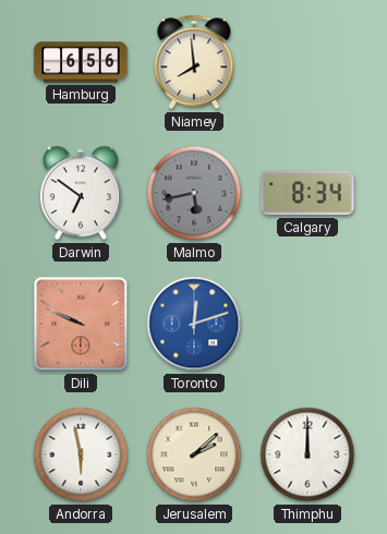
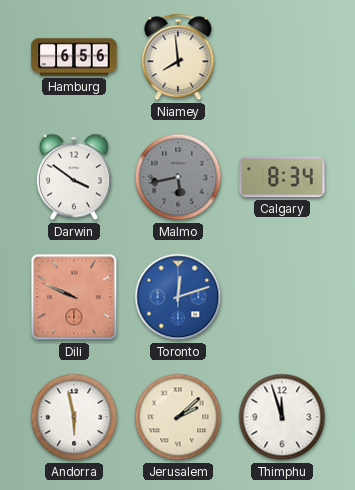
Darwin: 6:51 -> 3:51
Thimphu: 12:00 -> 11:57
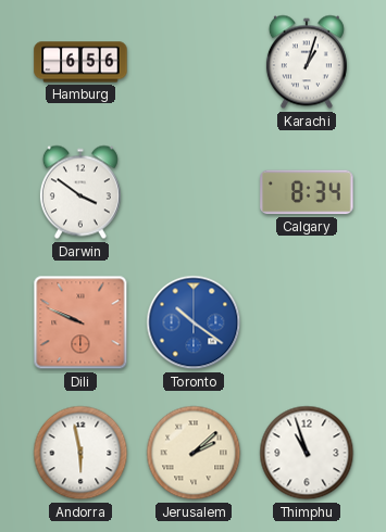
Niamey: 7:59 -> none
Karachi: none -> 1:03
Malmo: 5:43 -> none
Toronto: 12:12 -> 10:21
Thimphu: 11:57 -> 10:57
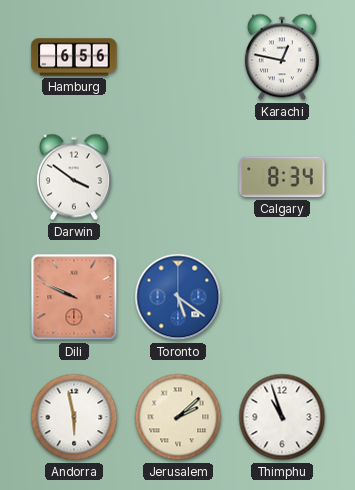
Karachi: 1:03 -> 12:47
Toronto: 10:21 -> 5:21
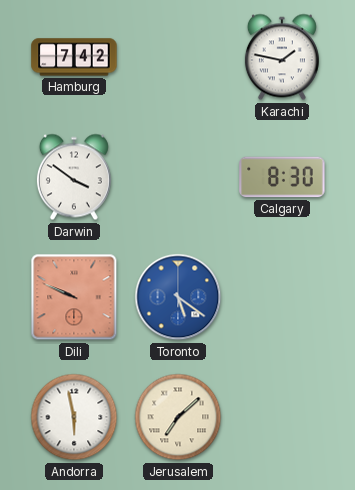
Hamburg: 6:56 -> 7:42
Karachi: 12:47 -> 1:47
Calgary: 8:34 -> 8:30
Jerusalem: 2:08 -> 7:08
Thimphu: 10:57 -> none
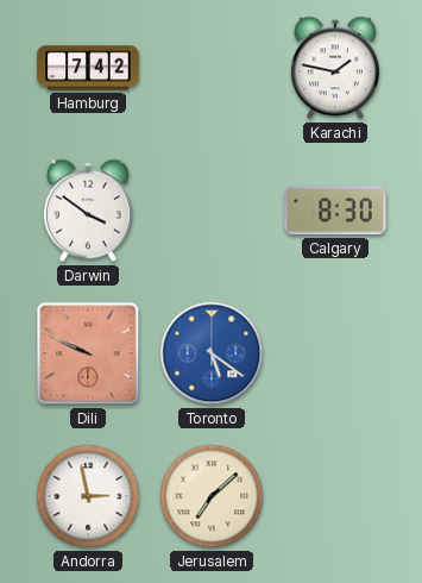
Andorra: 5:58 -> 2:58
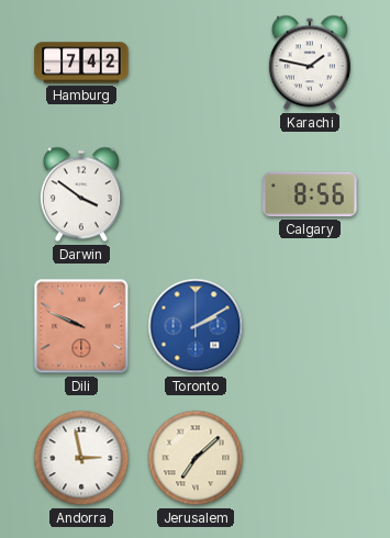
Calgary: 8:30 -> 8:56
Toronto: 5:21 -> 2:10
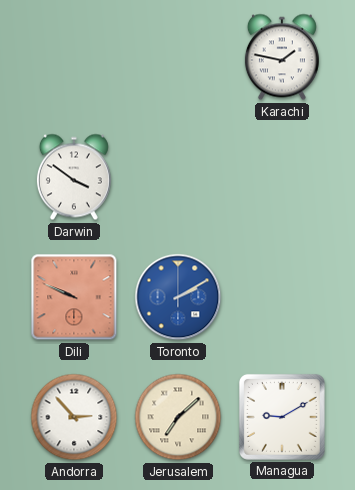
Hamburg: 7:42 -> none
Calgary: 8:56 -> none
Andorra: 2:58 -> 2:53
Managua: none -> 9:10
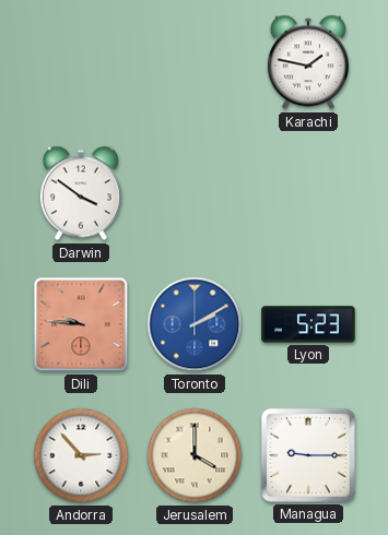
Dili: 9:49 -> 9:46
Lyon: none -> 5:23
Jerusalem: 7:08 -> 4:00
Managua: 9:10 -> 9:15
